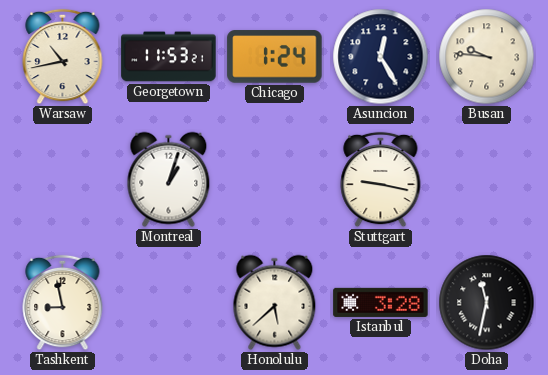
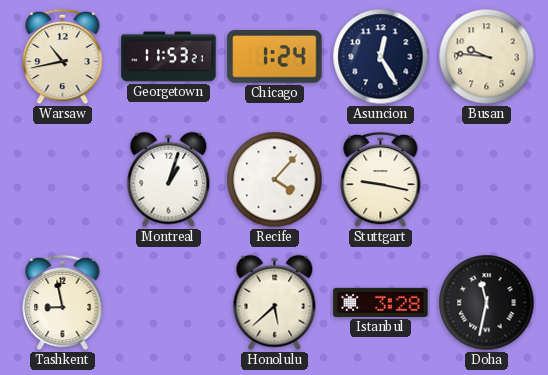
Recife: none -> 4:07
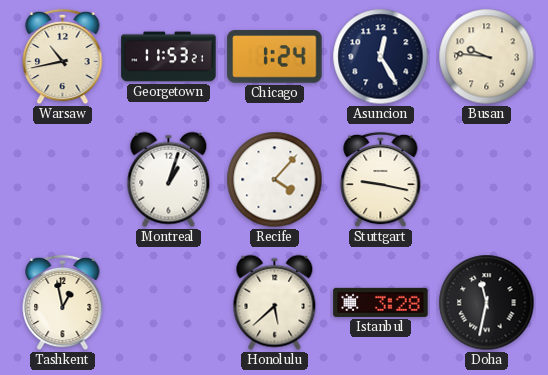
Tashkent: 8:58 -> 12:58
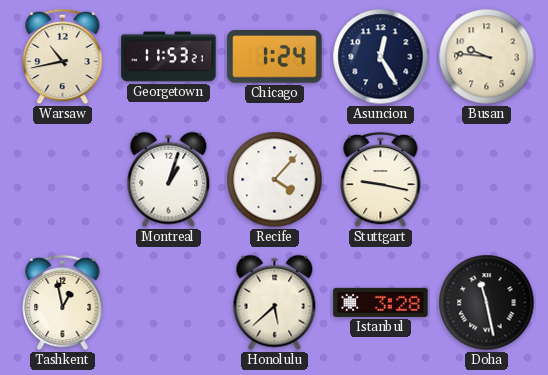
Doha: 11:32 -> 11:28
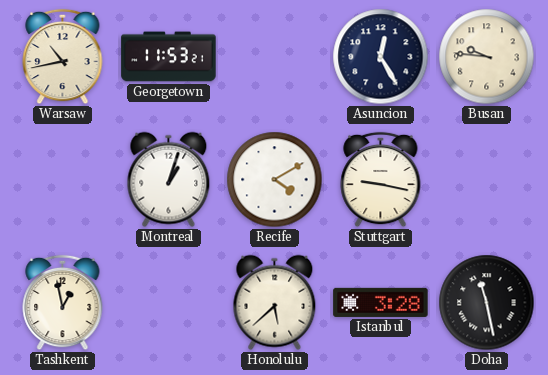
Chicago: 1:24 -> none
Recife: 4:07 -> 4:10
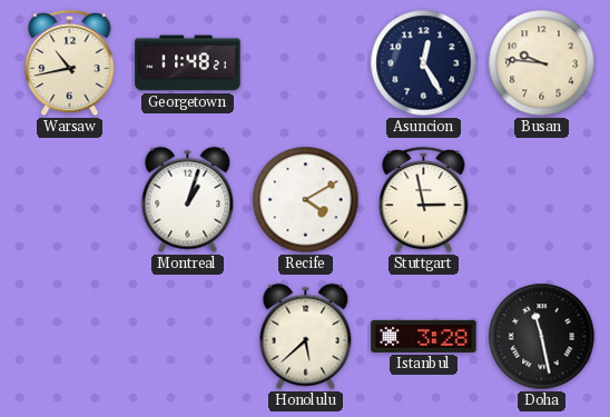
Georgetown: 11:53 -> 11:48
Stuttgart: 9:17 -> 2:58
Tashkent: 12:58 -> none
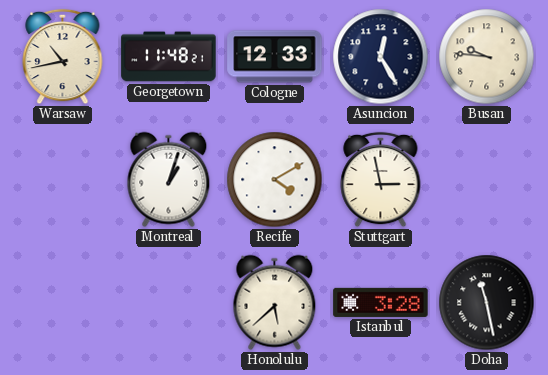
Cologne: none -> 12:33
